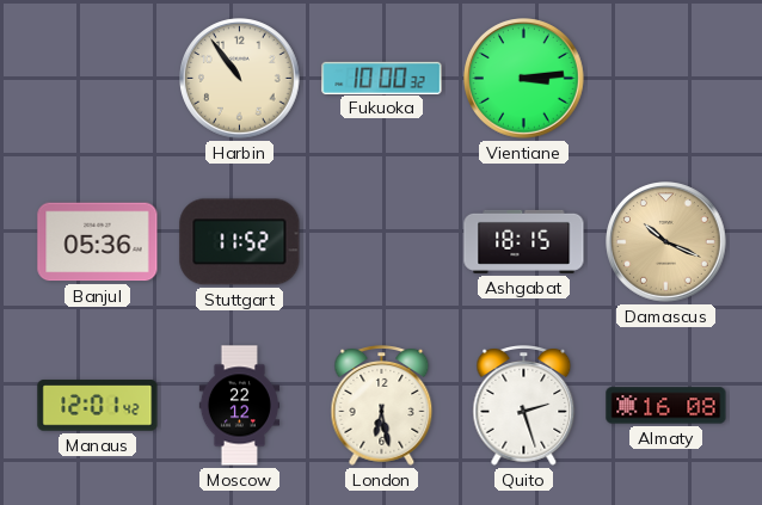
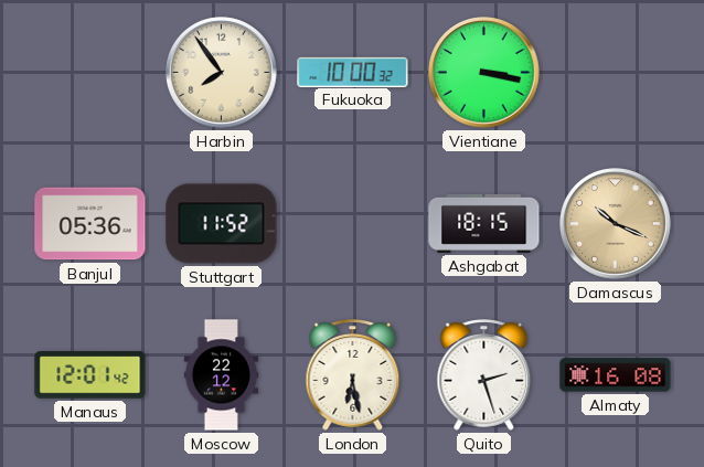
Harbin: 10:54 -> 7:54
Vientiane: 3:14 -> 3:17
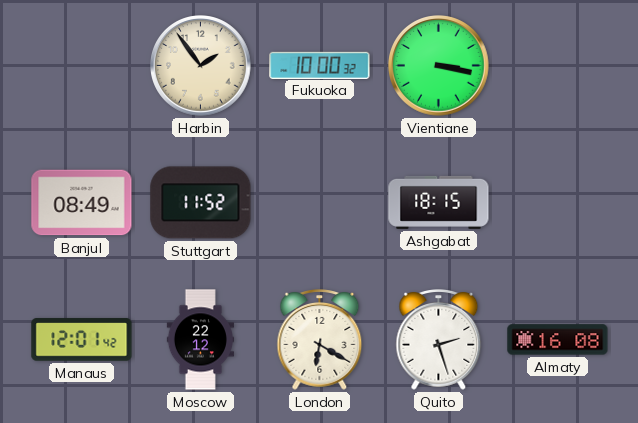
Harbin: 7:54 -> 1:54
Banjul: 05:36 -> 08:49
Damascus: 10:19 -> none
London: 6:28 -> 6:20
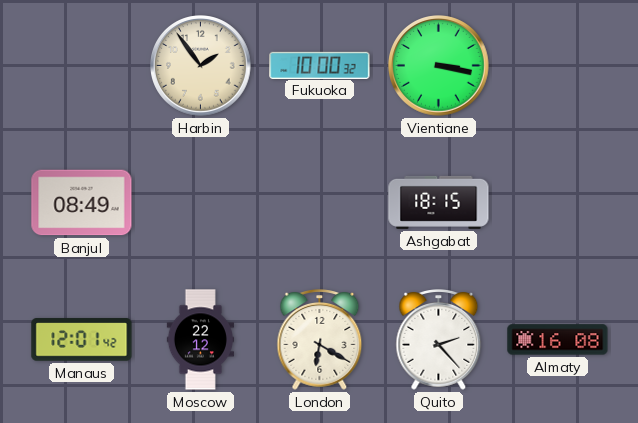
Stuttgart: 11:52 -> none
Quito: 2:27 -> 2:23
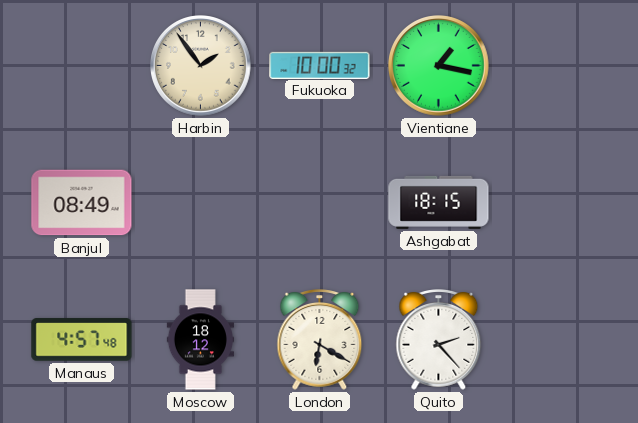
Vientiane: 3:17 -> 1:17
Manaus: 12:01 -> 4:57
Moscow: 22:12 -> 18:12
Almaty: 16:08 -> none
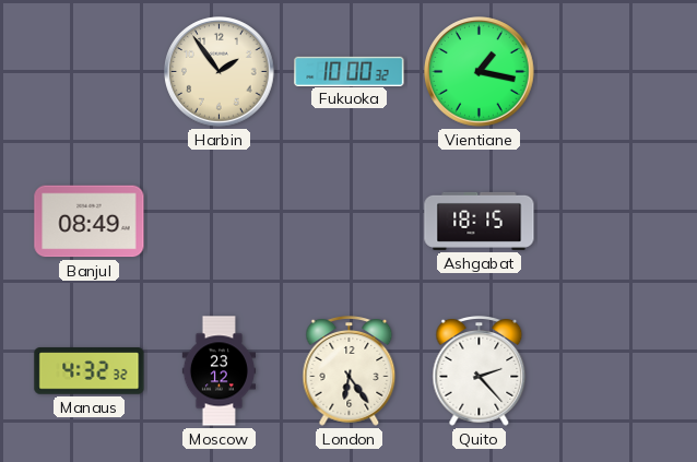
Manaus: 4:57 -> 4:32
Moscow: 18:12 -> 23:12
London: 6:20 -> 6:24
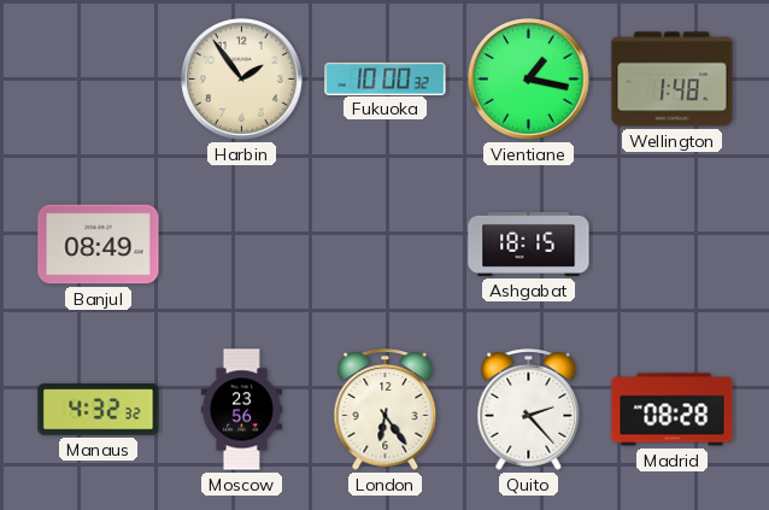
Wellington: none -> 1:48
Moscow: 23:12 -> 23:56
Madrid: none -> 08:28
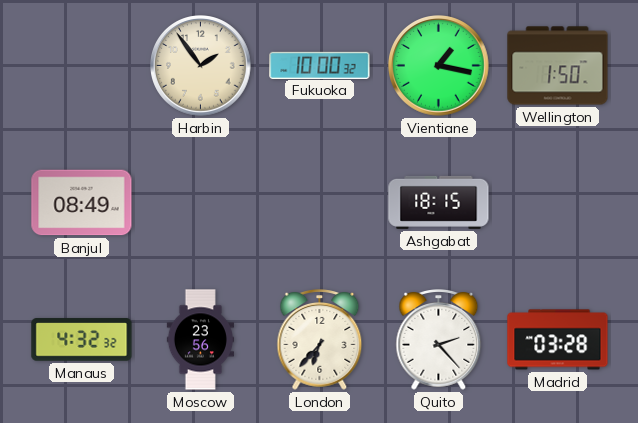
Wellington: 1:48 -> 1:50
London: 6:24 -> 6:37
Madrid: 08:28 -> 03:28
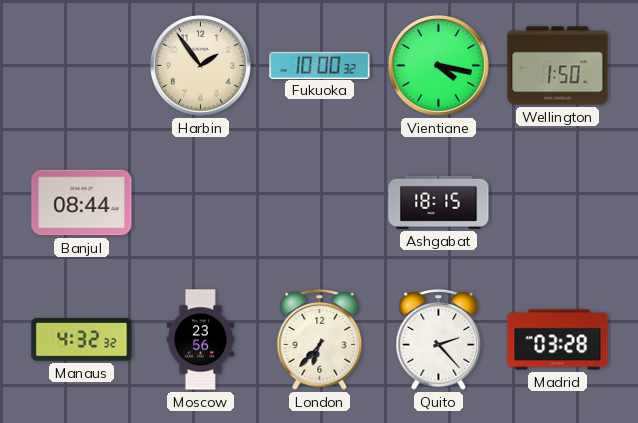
Vientiane: 1:17 -> 4:17
Banjul: 08:49 -> 08:44
